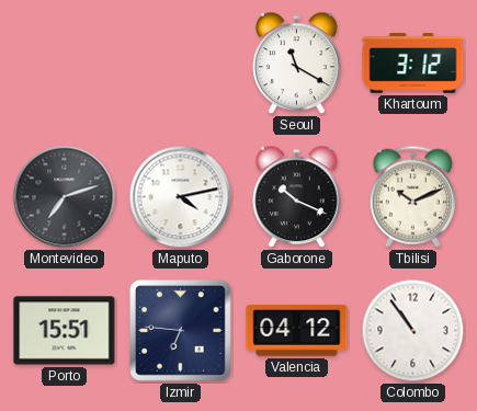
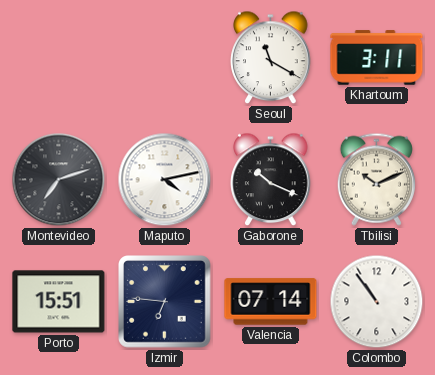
Khartoum: 3:12 -> 3:11
Valencia: 04:12 -> 07:14
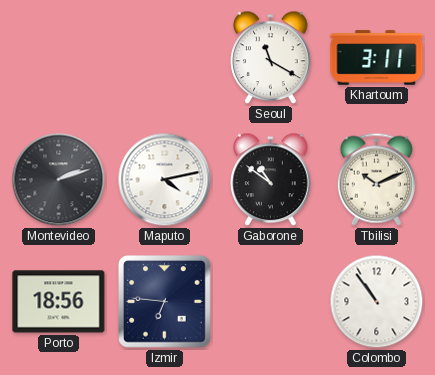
Montevideo: 7:12 -> 2:12
Gaborone: 10:19 -> 10:51
Porto: 15:51 -> 18:56
Valencia: 07:14 -> none
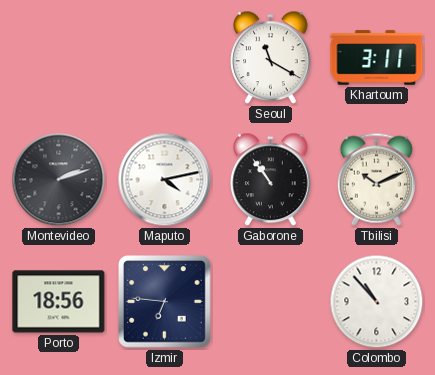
Gaborone: 10:51 -> 10:54
Colombo: 10:54 -> 10:53
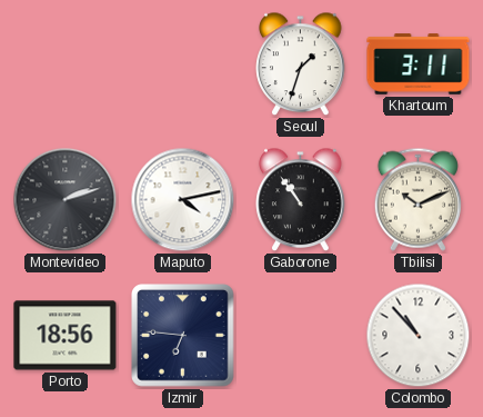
Seoul: 11:20 -> 1:33
